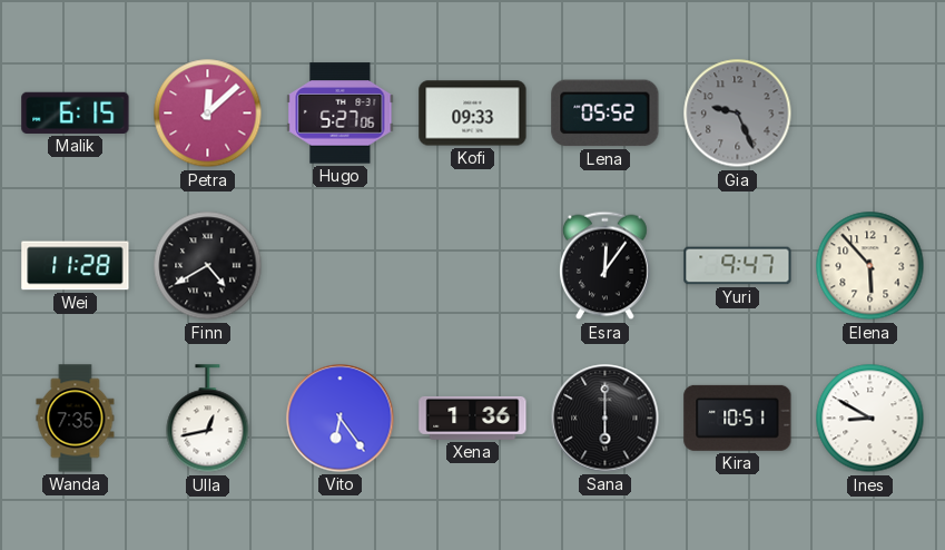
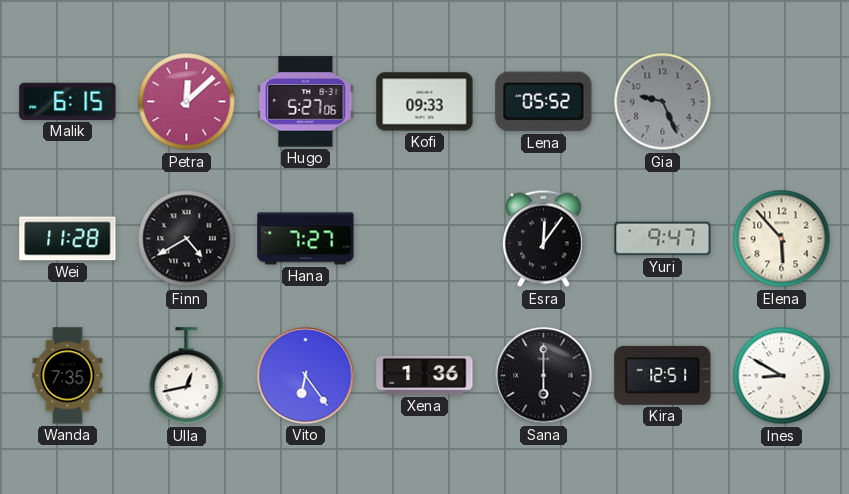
Hana: none -> 7:27
Kira: 10:51 -> 12:51
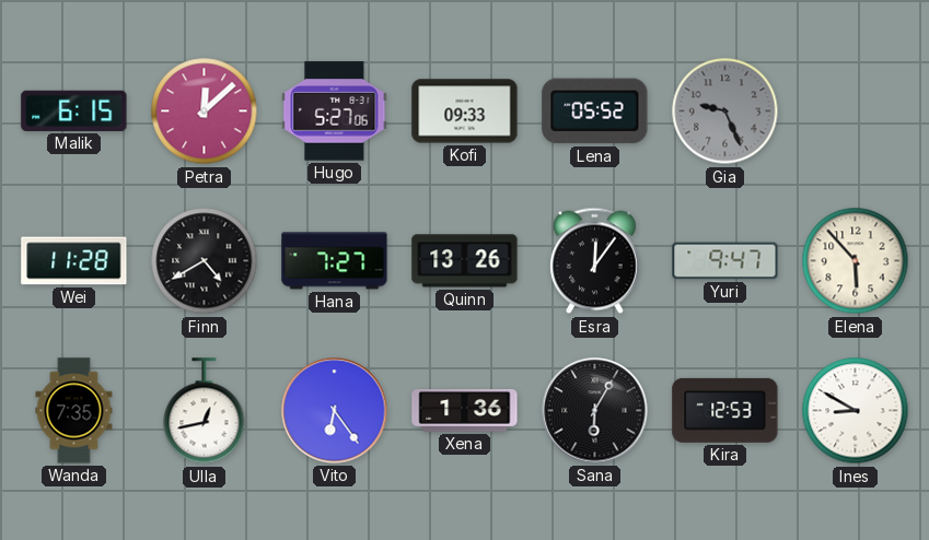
Quinn: none -> 13:26
Sana: 6:00 -> 6:05
Kira: 12:51 -> 12:53
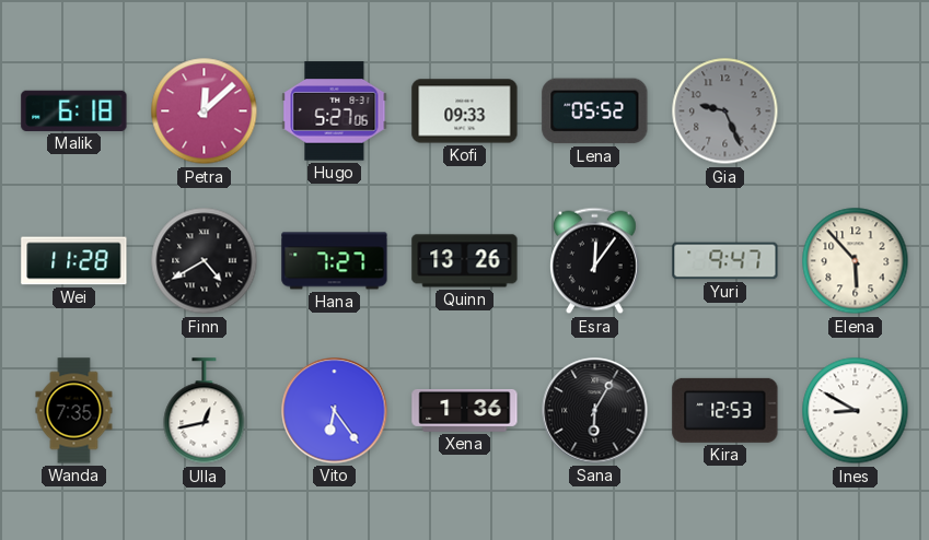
Malik: 6:15 -> 6:18
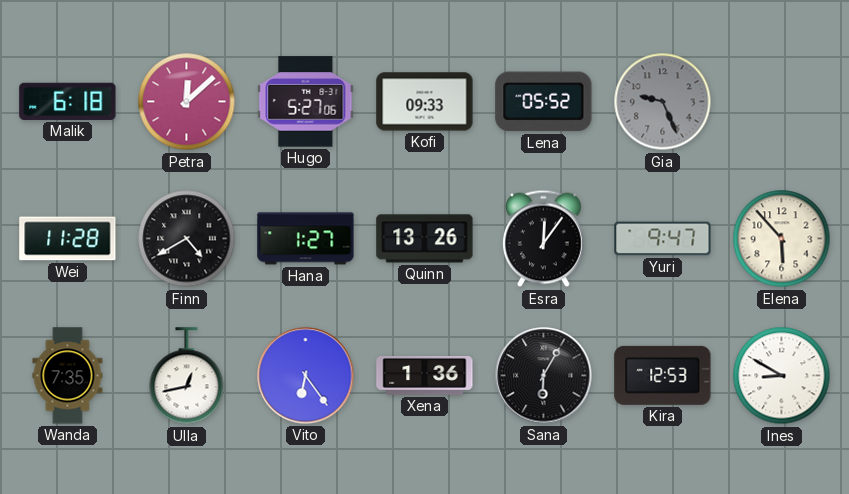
Hana: 7:27 -> 1:27
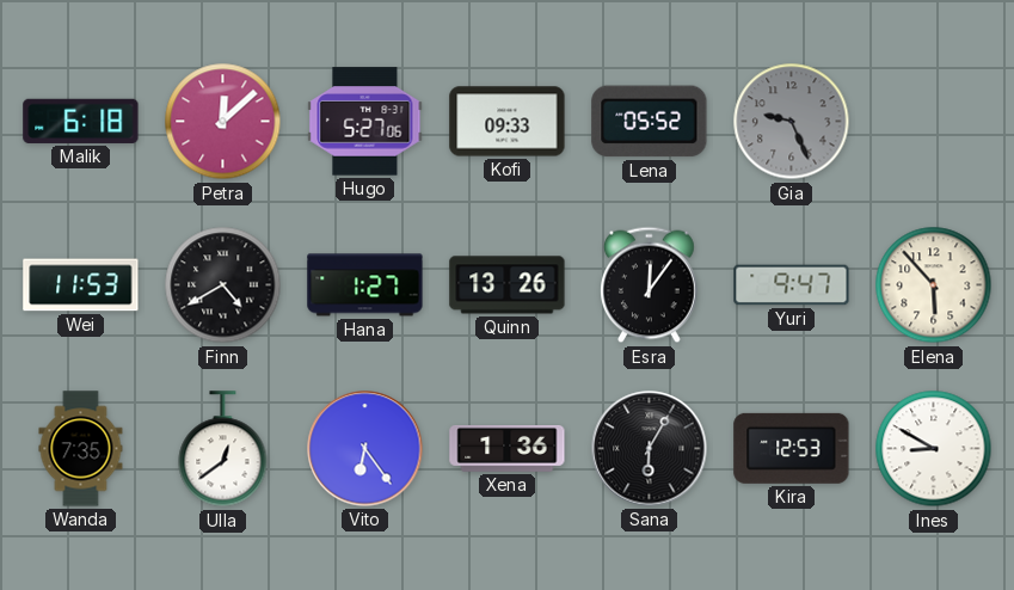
Wei: 11:28 -> 11:53
Ulla: 12:43 -> 12:39
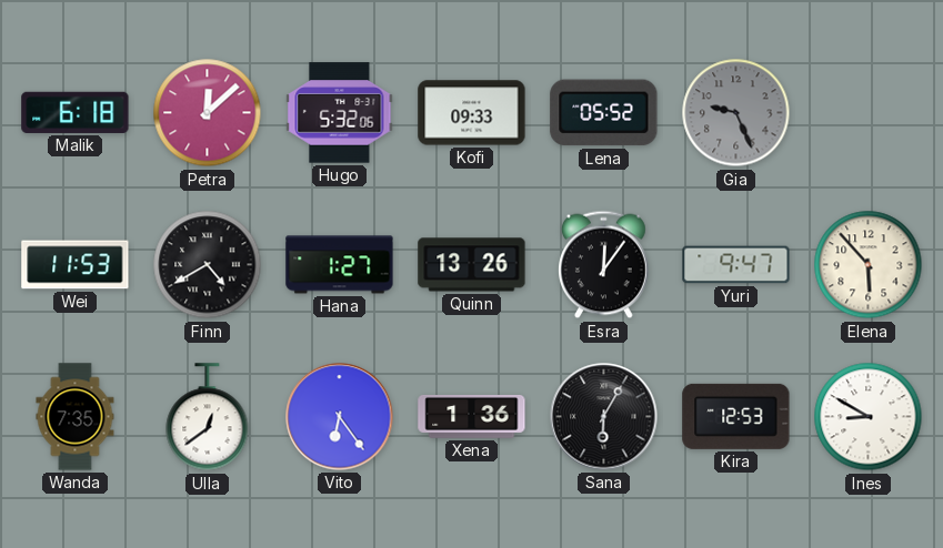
Hugo: 5:27 -> 5:32
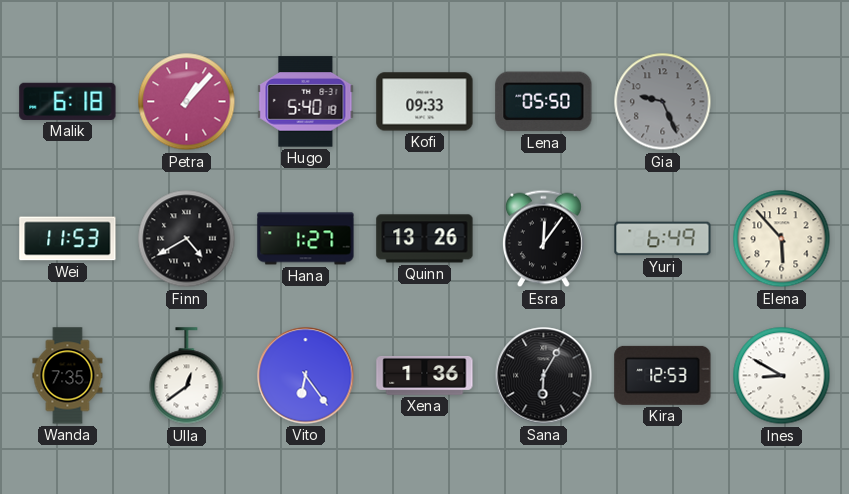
Petra: 12:08 -> 1:07
Hugo: 5:32 -> 5:40
Lena: 05:52 -> 05:50
Yuri: 9:47 -> 6:49
